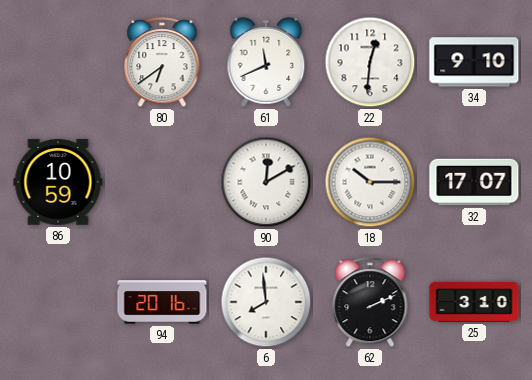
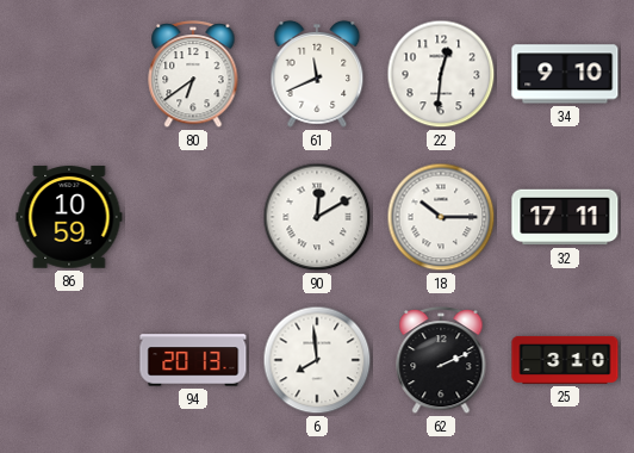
32: 17:07 -> 17:11
94: 20:16 -> 20:13
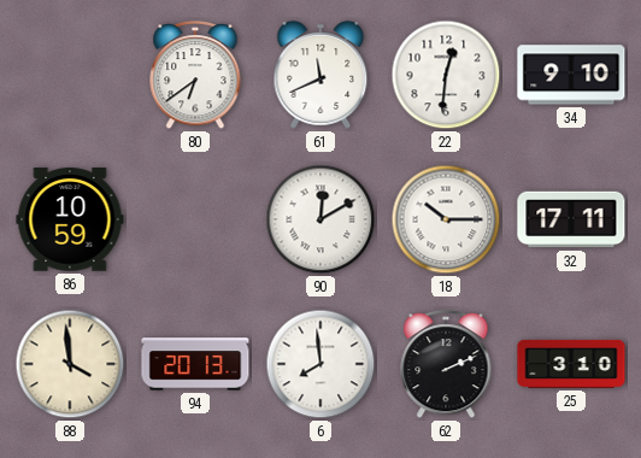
88: none -> 3:59
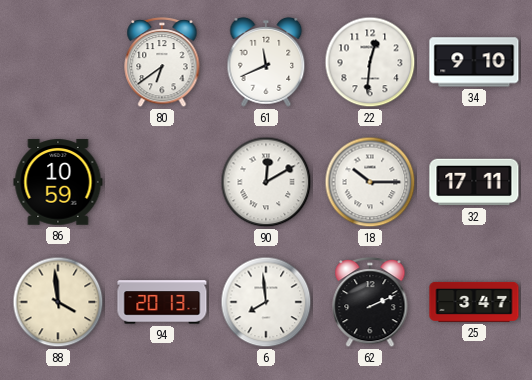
25: 3:10 -> 3:47
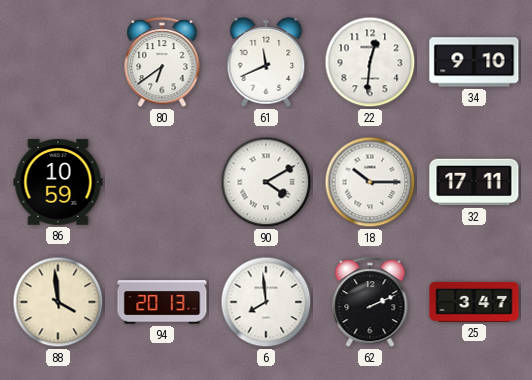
90: 12:10 -> 4:10
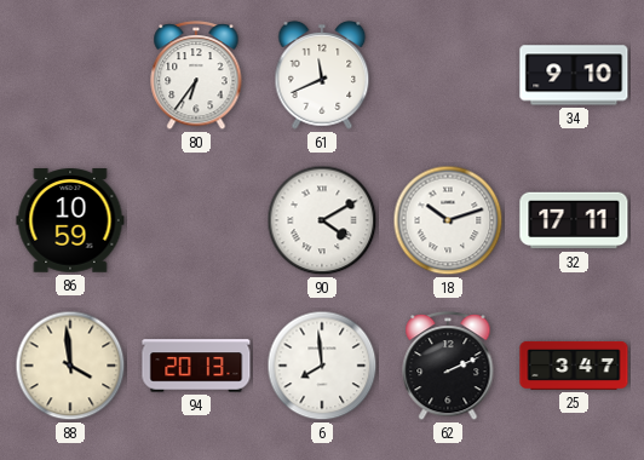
80: 6:39 -> 6:36
22: 12:31 -> none
18: 10:15 -> 10:12
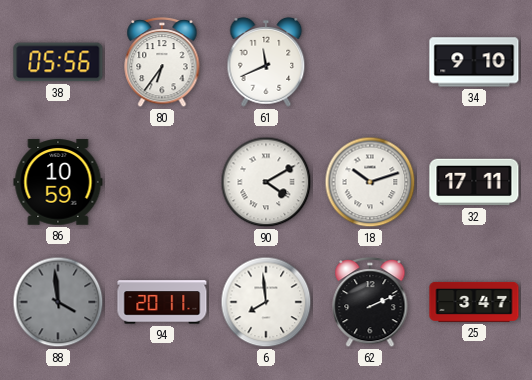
38: none -> 05:56
88 dial: cream -> grey
94: 20:13 -> 20:11
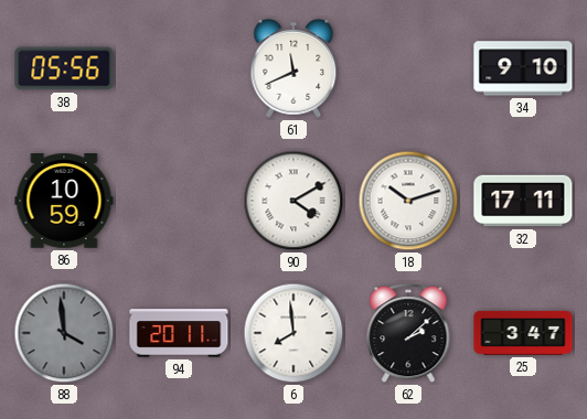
80: 6:36 -> none
62: 2:11 -> 2:08
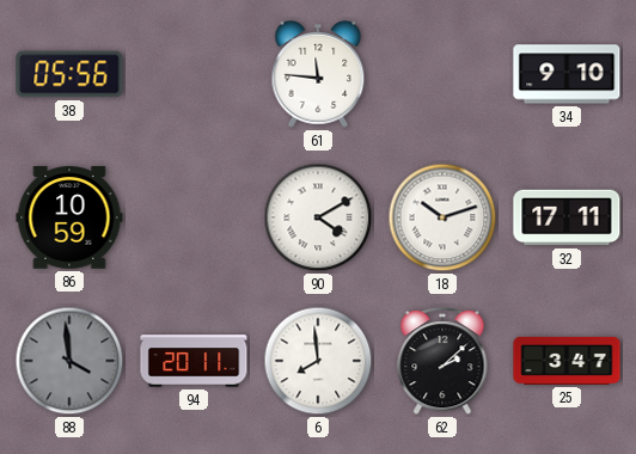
61: 11:41 -> 11:46
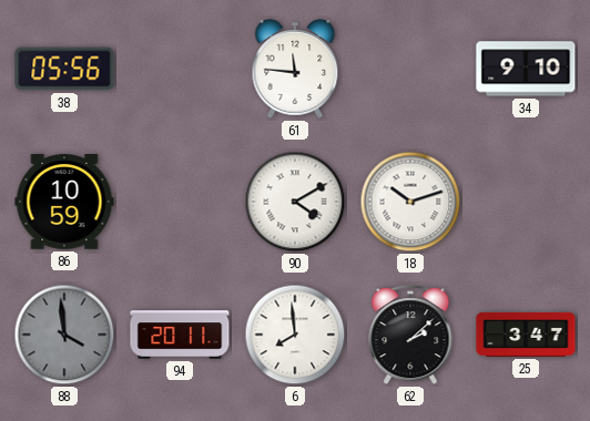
32: 17:11 -> none
